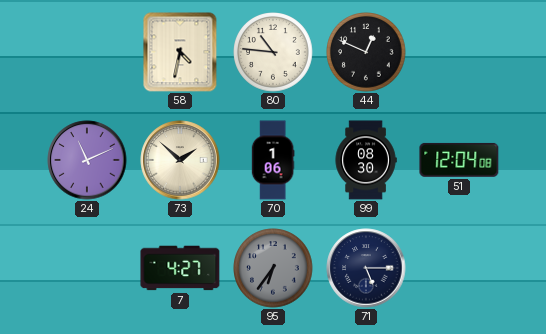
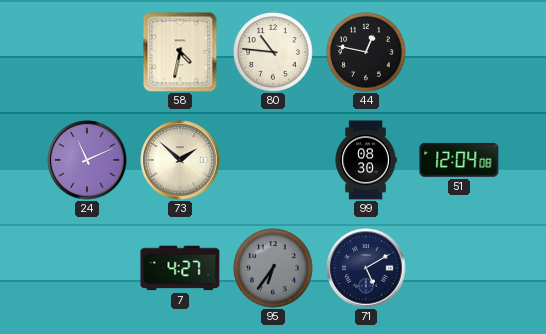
44: 12:49 -> 12:47
70: 1:06 -> none
71: 5:15 -> 5:10
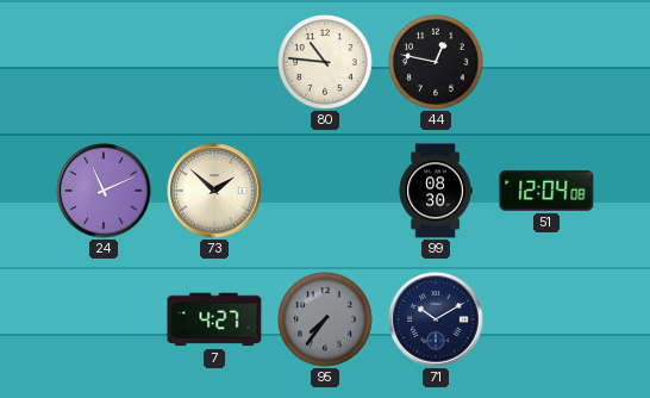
58: 4:32 -> none
95: 6:36 -> 7:36
71: 5:10 -> 10:10
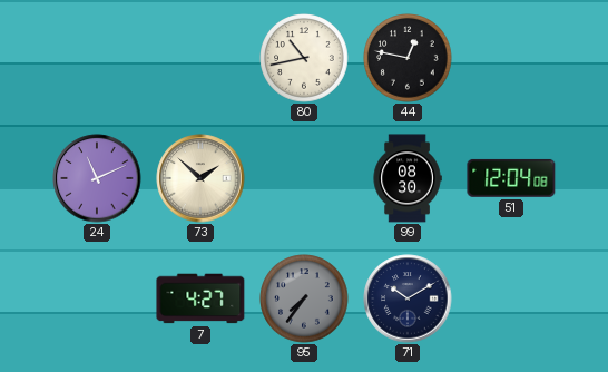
80: 10:46 -> 10:43
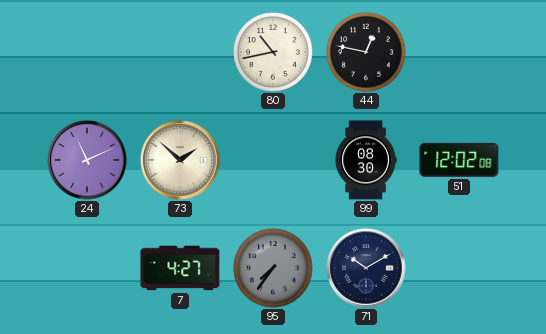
51: 12:04 -> 12:02
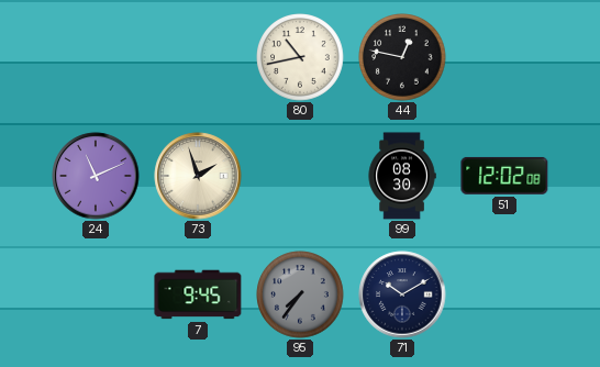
73: 1:52 -> 1:57
7: 4:27 -> 9:45
